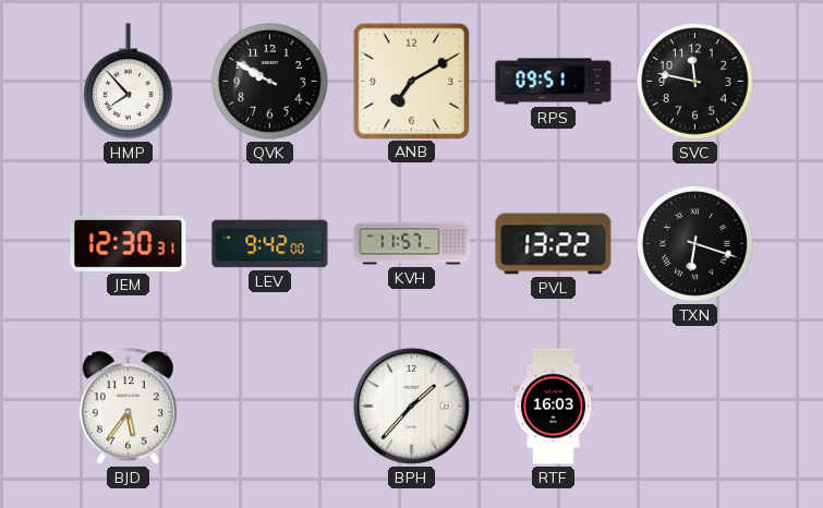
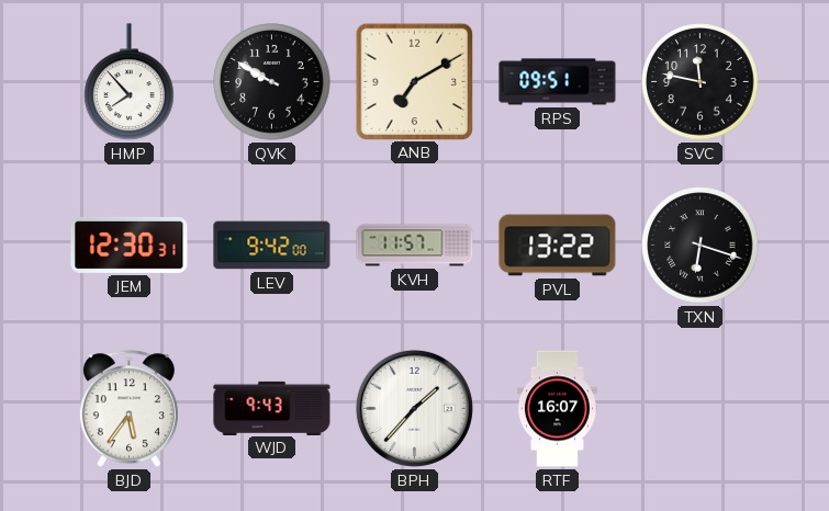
WJD: none -> 9:43
RTF: 16:03 -> 16:07
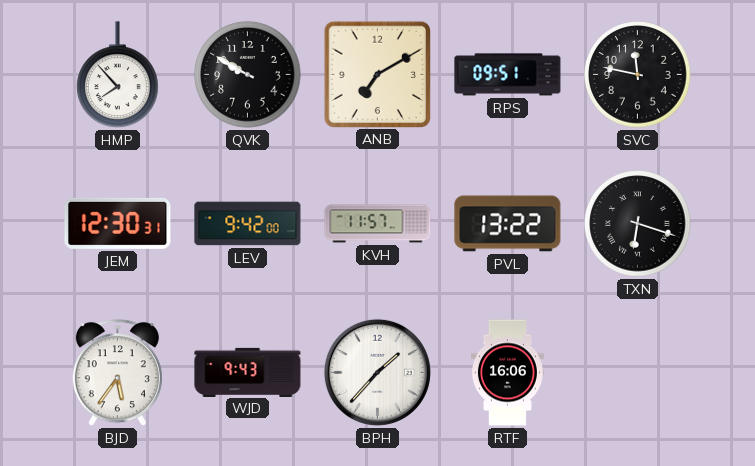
RTF: 16:07 -> 16:06
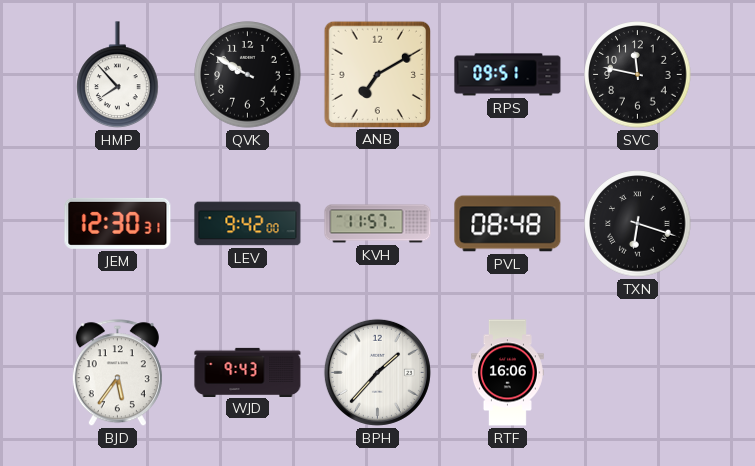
PVL: 13:22 -> 08:48
